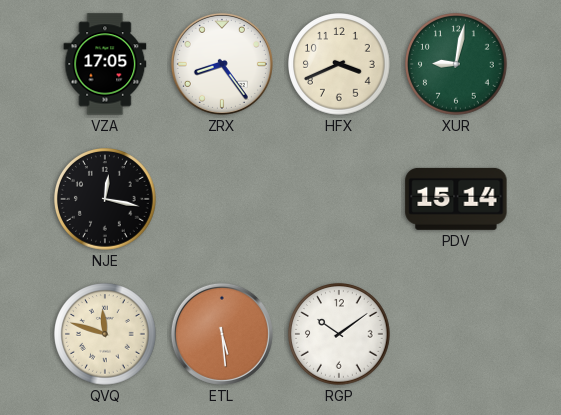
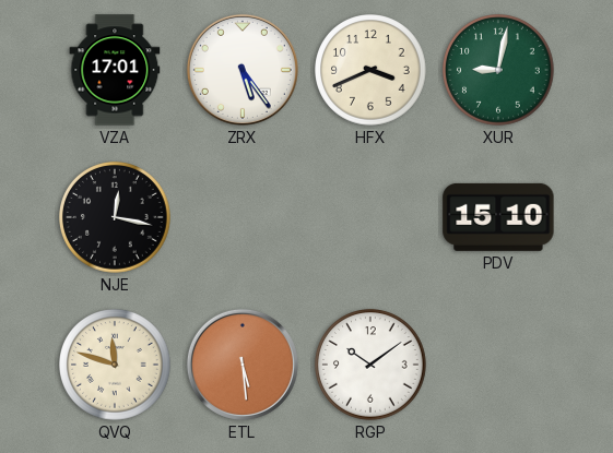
VZA: 17:05 -> 17:01
ZRX: 8:24 -> 5:24
PDV: 15:14 -> 15:10
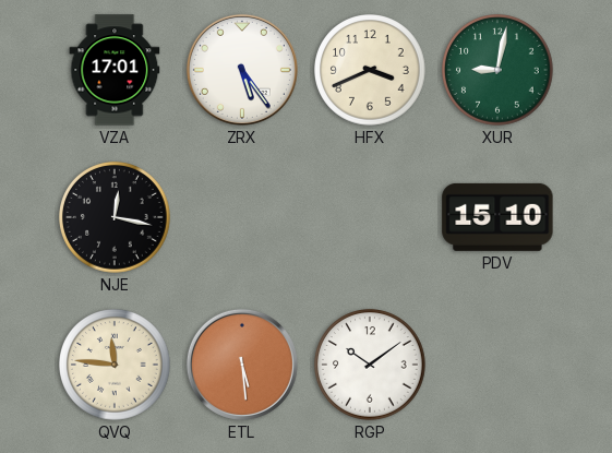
QVQ: 11:48 -> 11:46
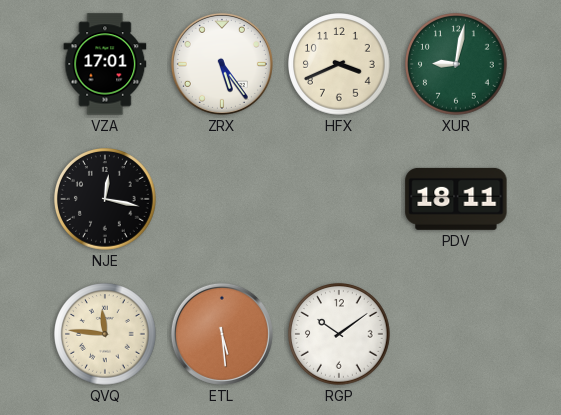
PDV: 15:10 -> 18:11
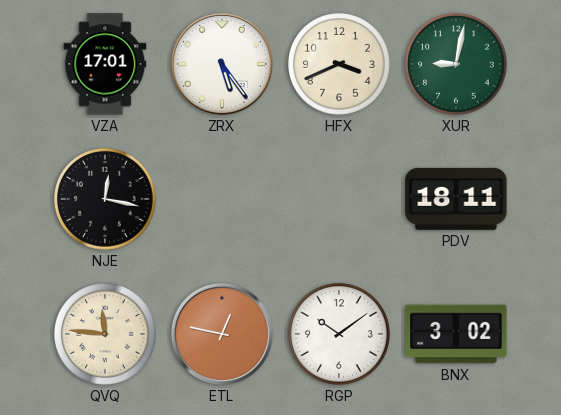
ETL: 5:29 -> 12:47
BNX: none -> 3:02
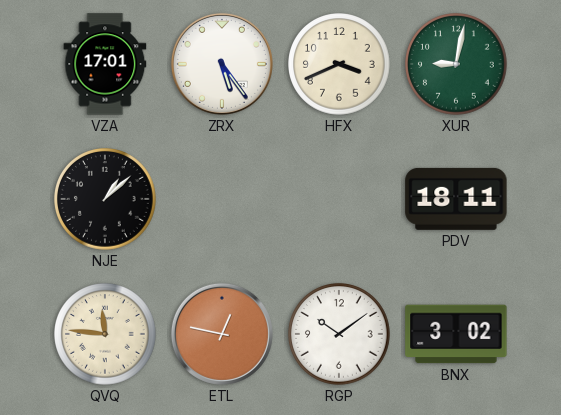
NJE: 12:17 -> 1:08
